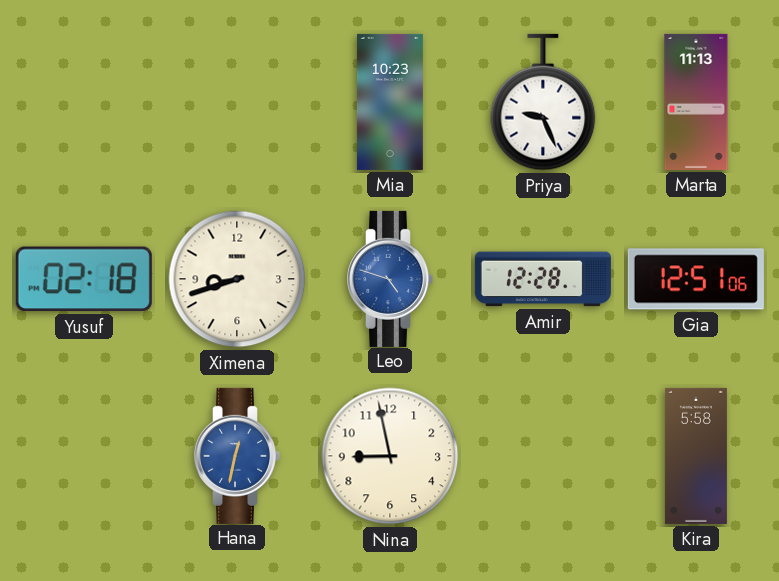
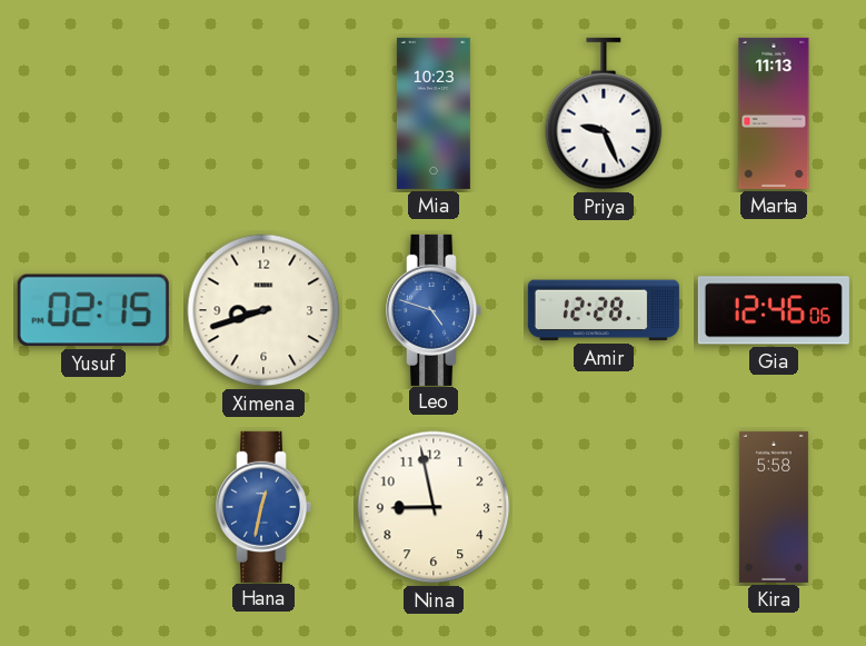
Yusuf: 02:18 -> 02:15
Gia: 12:51 -> 12:46
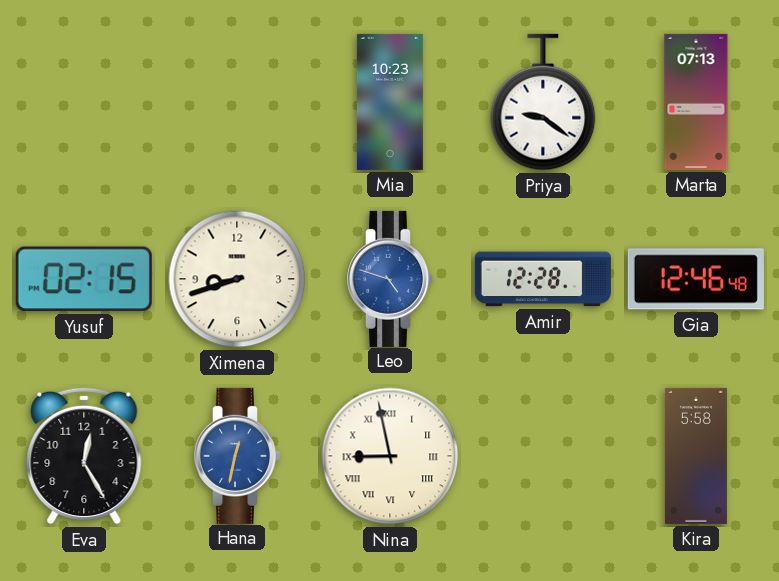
Priya: 9:26 -> 9:21
Marta: 11:13 -> 07:13
Gia: 12:46:06 -> 12:46:48
Eva: none -> 12:25
Nina numerals: Arabic -> Roman
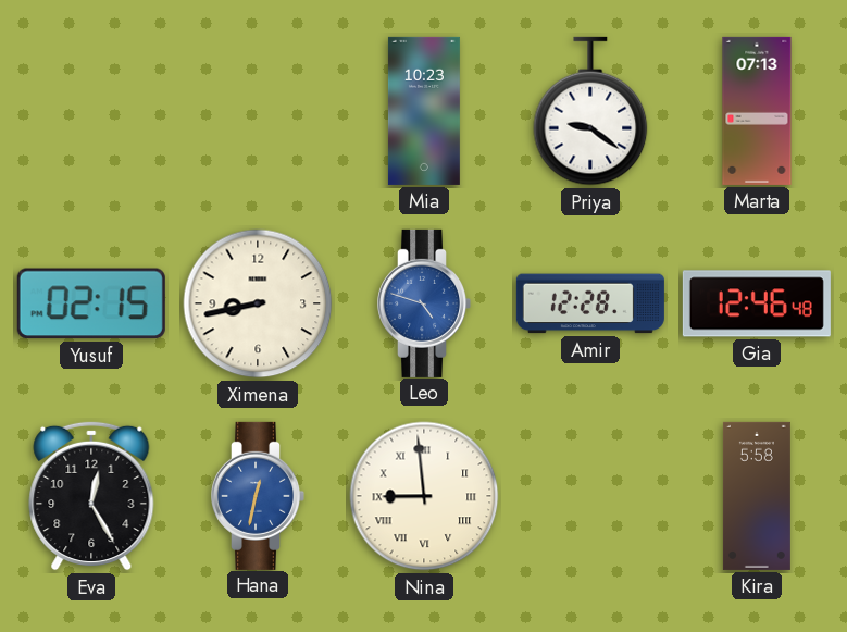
Ximena: 8:42 -> 8:43
Nina: 8:58 -> 8:59
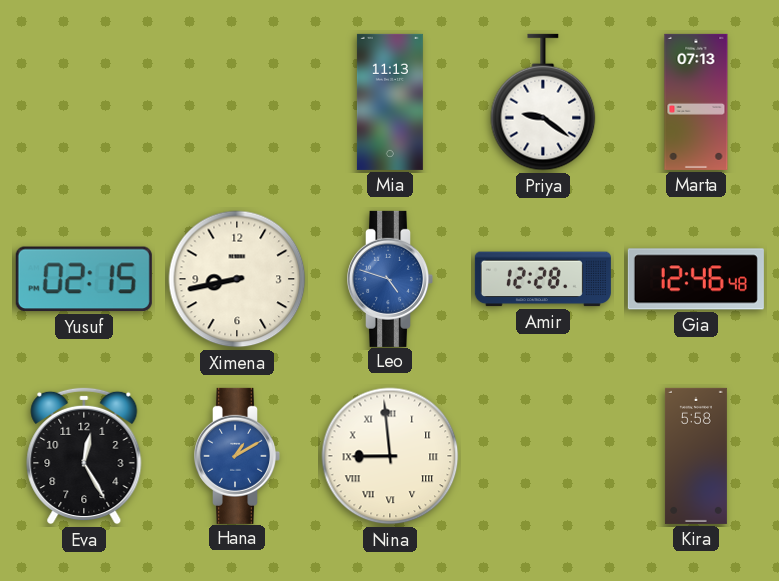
Mia: 10:23 -> 11:13
Hana: 12:32 -> 1:10
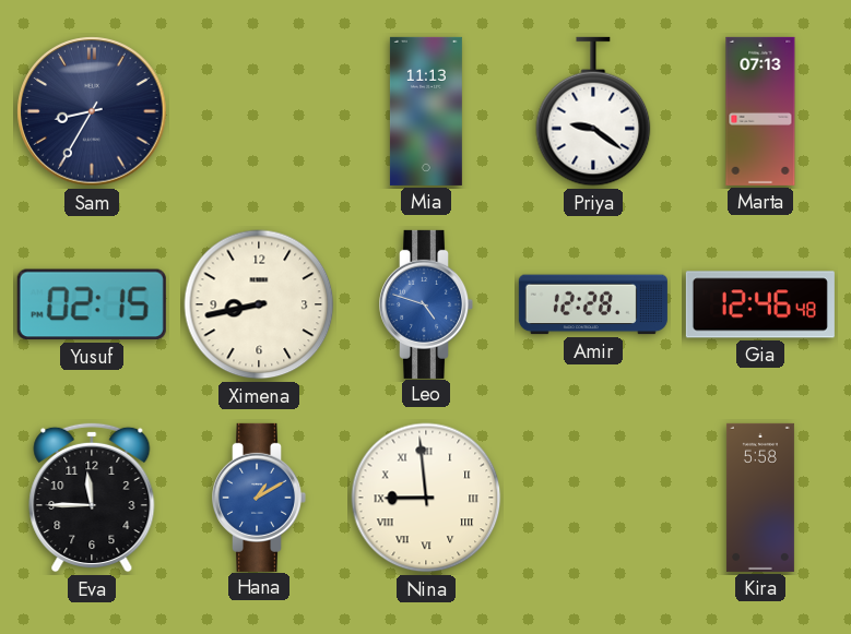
Sam: none -> 8:35
Eva: 12:25 -> 11:45
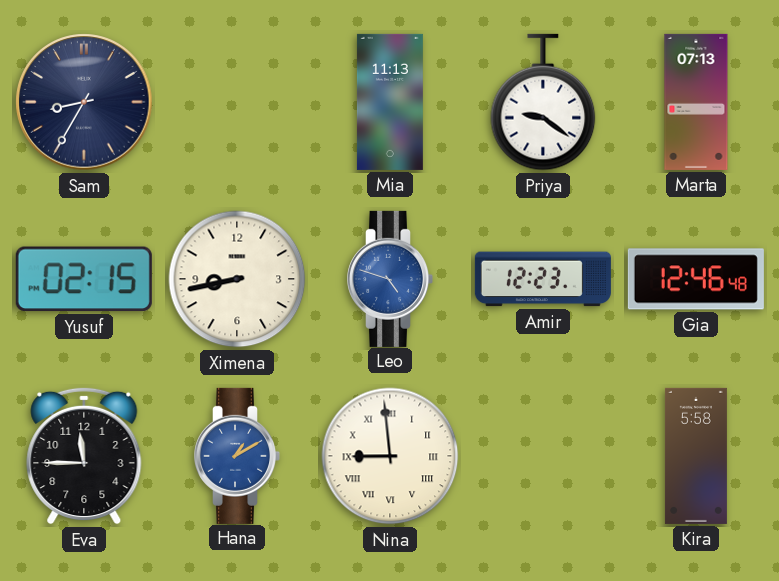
Amir: 12:28 -> 12:23
